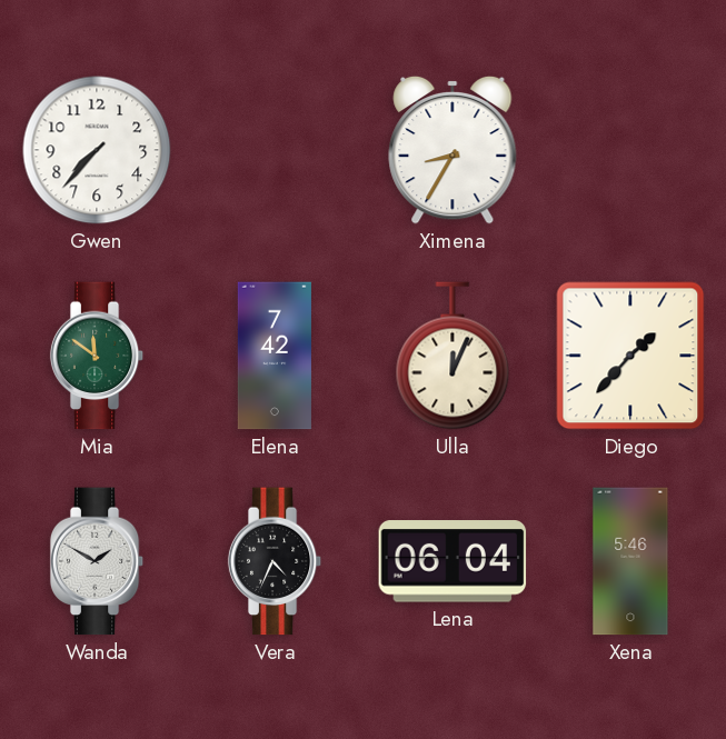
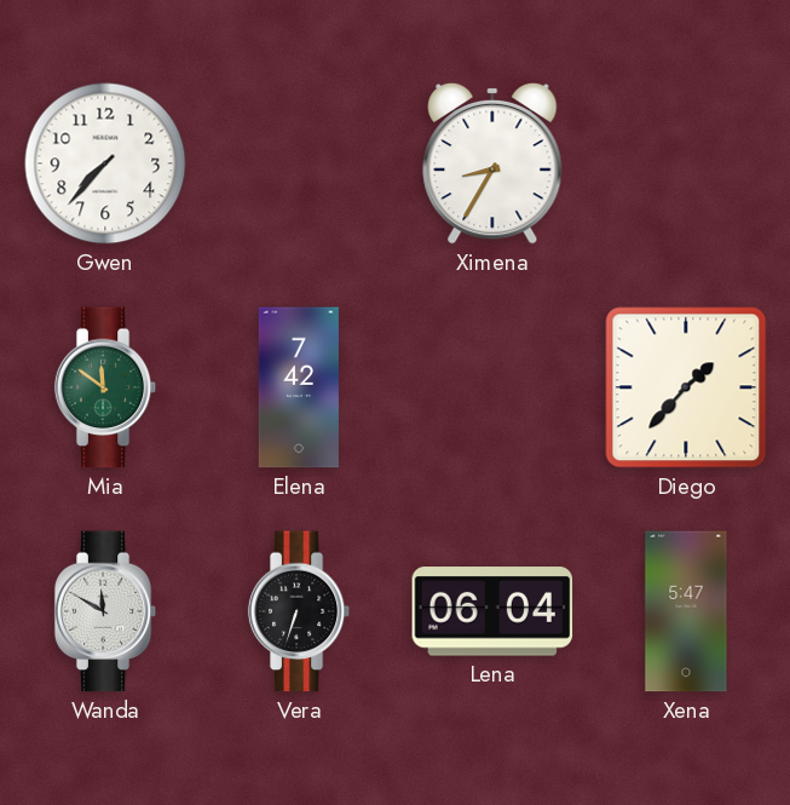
Ulla: 12:04 -> none
Wanda: 1:50 -> 11:50
Vera: 4:34 -> 6:33
Xena: 5:46 -> 5:47
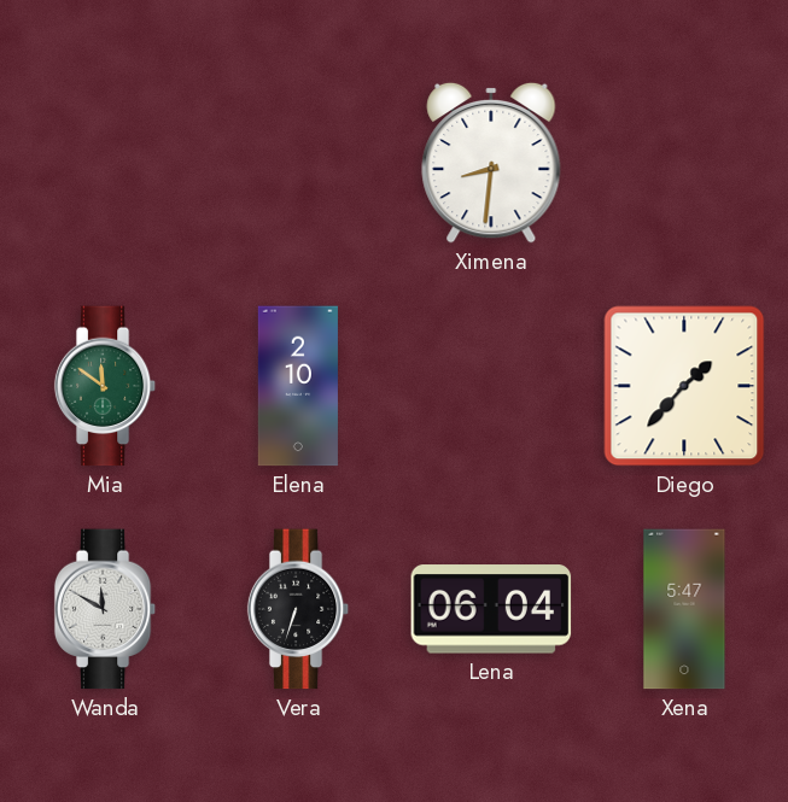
Gwen: 7:37 -> none
Ximena: 8:35 -> 8:31
Elena: 7:42 -> 2:10
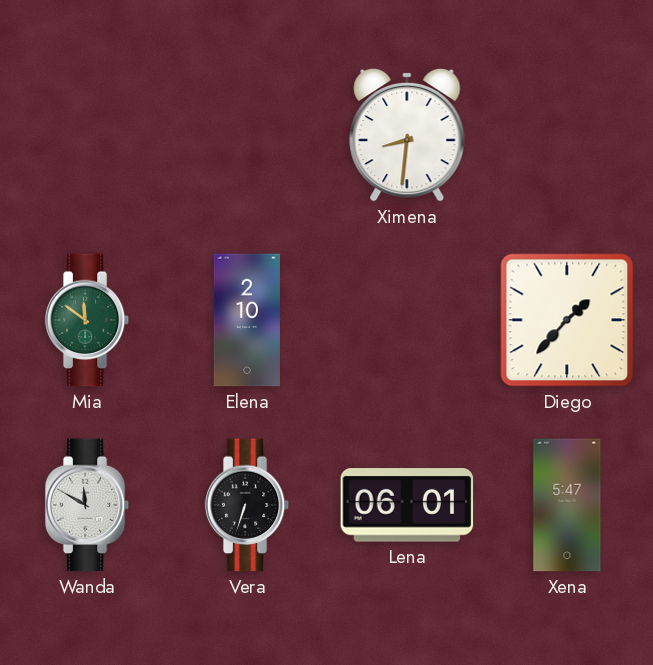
Lena: 06:04 -> 06:01
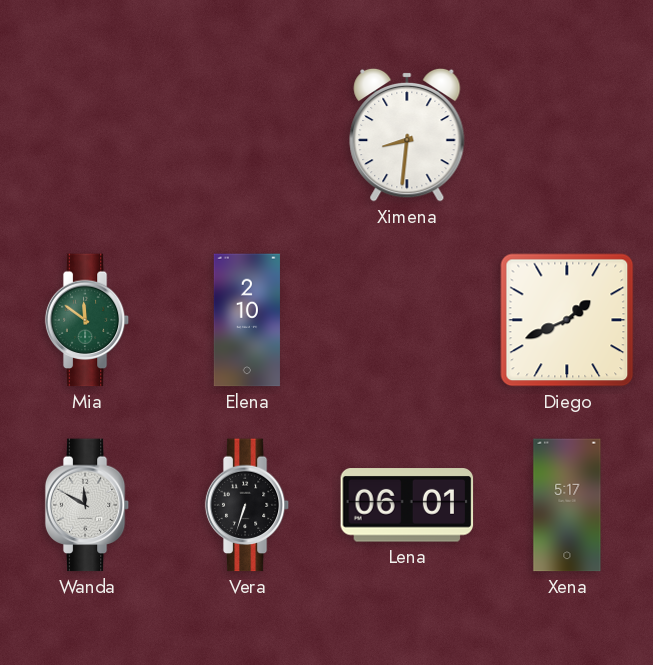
Diego: 1:37 -> 1:41
Xena: 5:47 -> 5:17
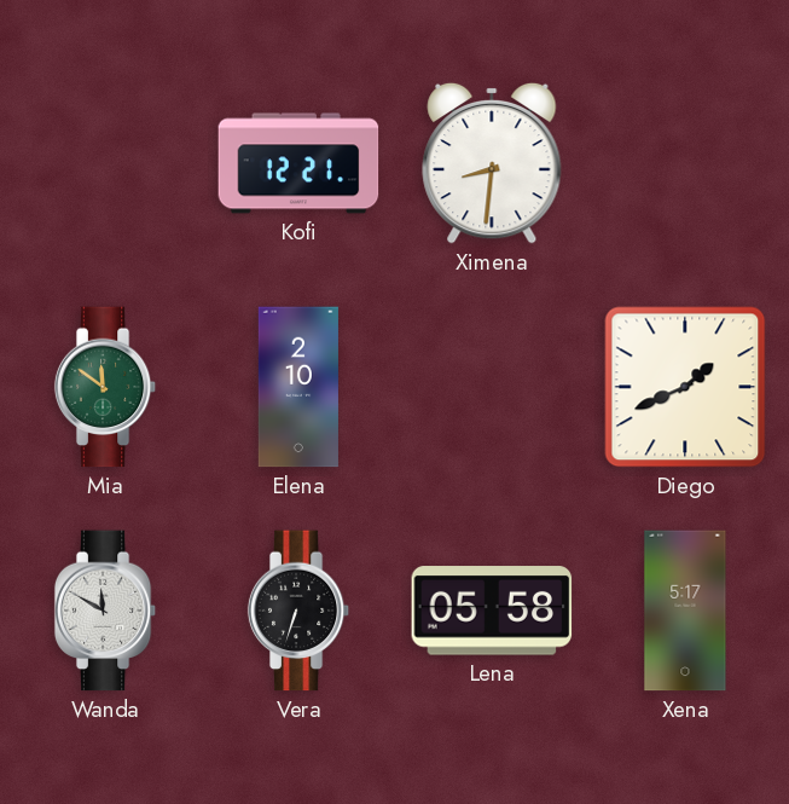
Kofi: none -> 12:21
Lena: 06:01 -> 05:58
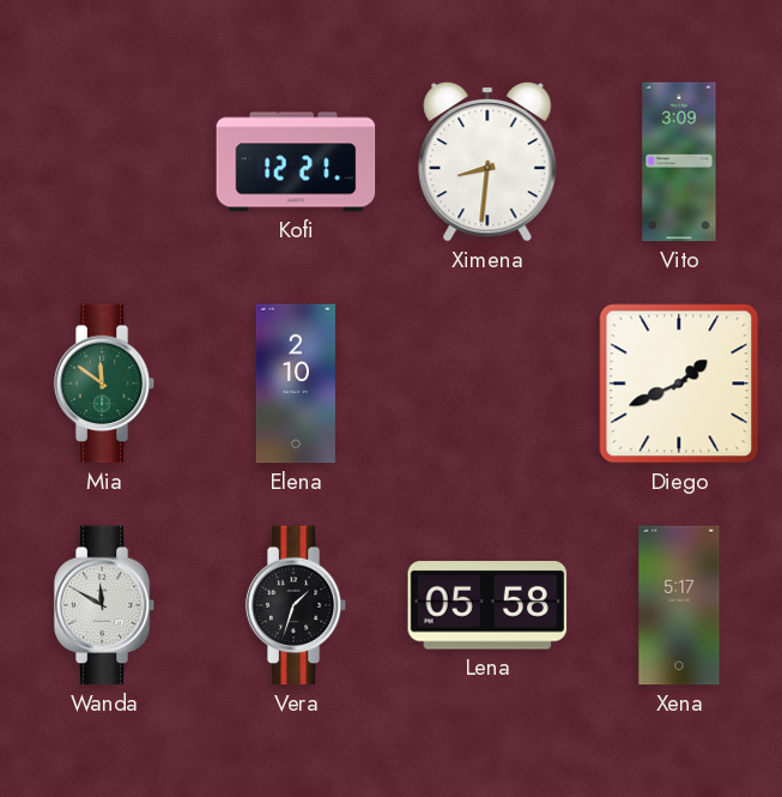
Vito: none -> 3:09
Vera: 6:33 -> 1:33
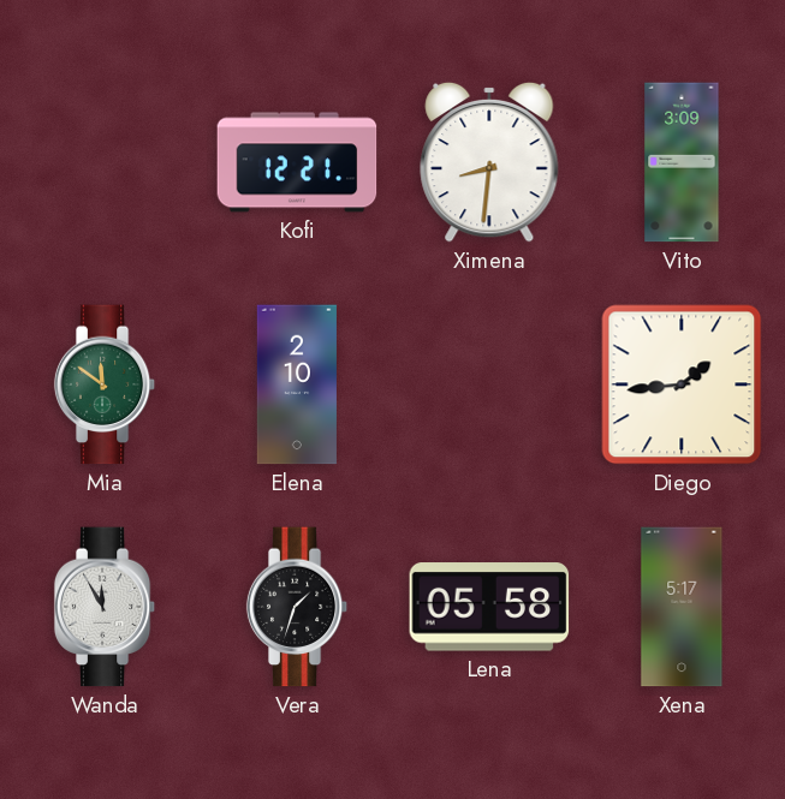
Diego: 1:41 -> 1:44
Wanda: 11:50 -> 11:55
